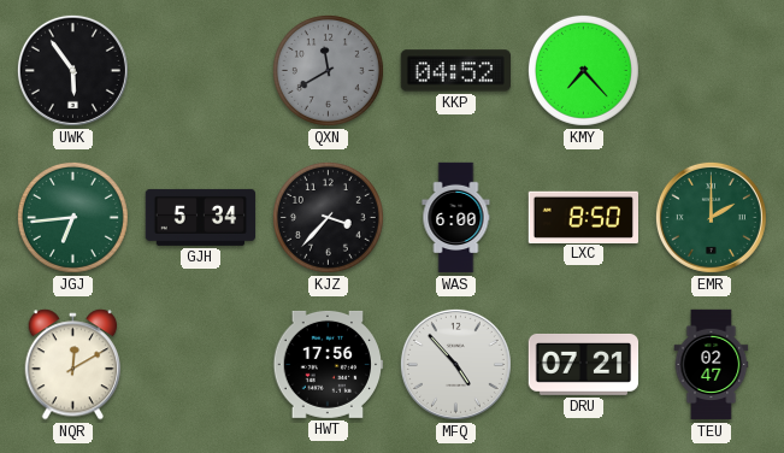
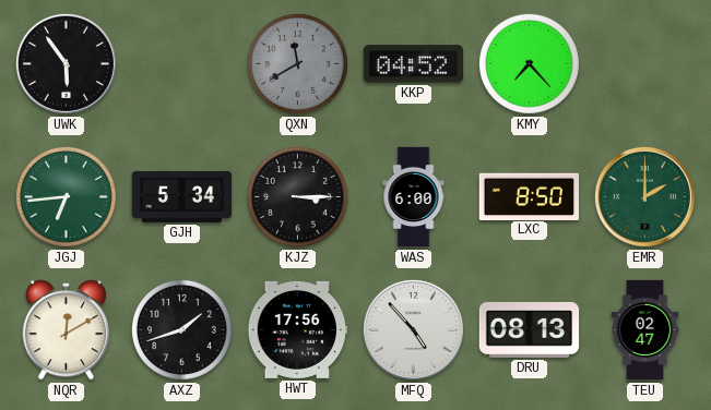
KJZ: 3:37 -> 3:15
AXZ: none -> 1:42
DRU: 07:21 -> 08:13
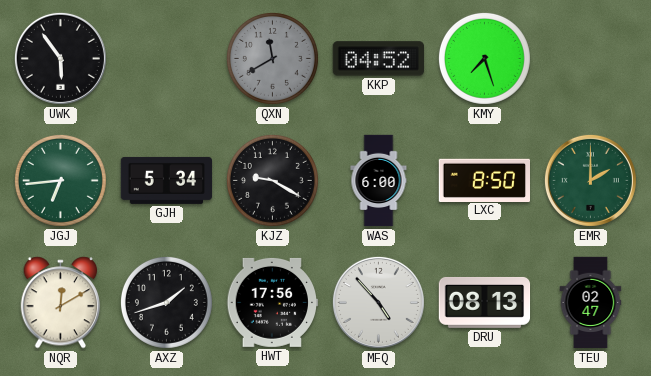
KMY: 7:23 -> 7:27
KJZ: 3:15 -> 9:20
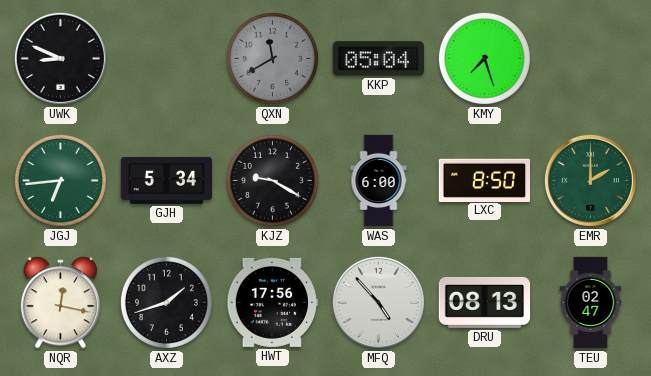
UWK: 5:54 -> 8:49
KKP: 04:52 -> 05:04
NQR: 12:10 -> 12:17
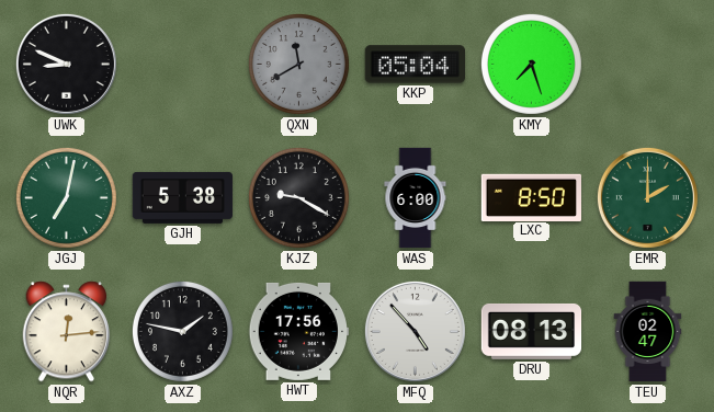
JGJ: 6:44 -> 7:02
GJH: 5:34 -> 5:38
NQR: 12:17 -> 12:14
AXZ: 1:42 -> 1:47
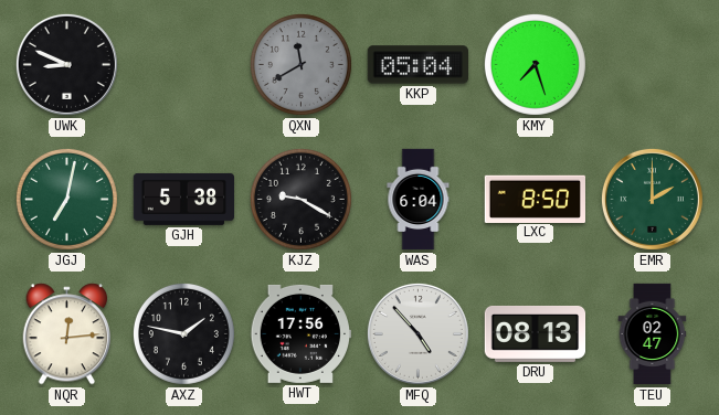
WAS: 6:00 -> 6:04
